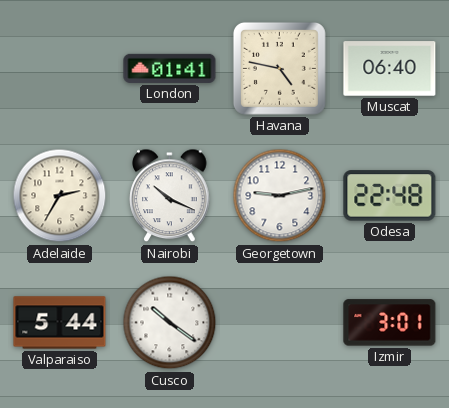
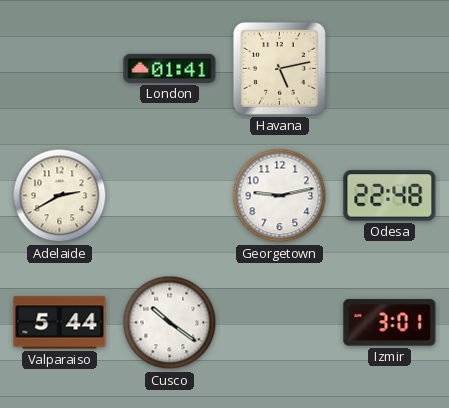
Havana: 4:47 -> 5:13
Muscat: 06:40 -> none
Adelaide: 2:35 -> 2:40
Nairobi: 10:19 -> none
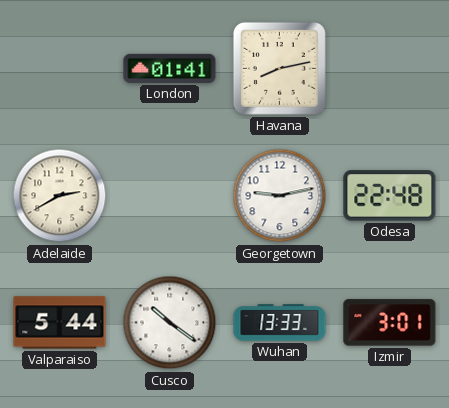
Havana: 5:13 -> 8:13
Wuhan: none -> 13:33
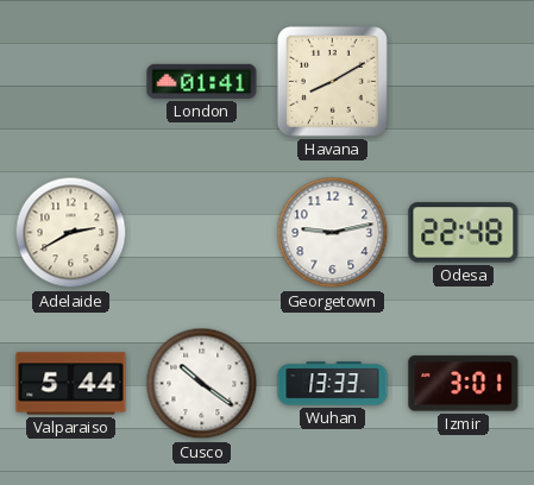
Havana: 8:13 -> 8:10
